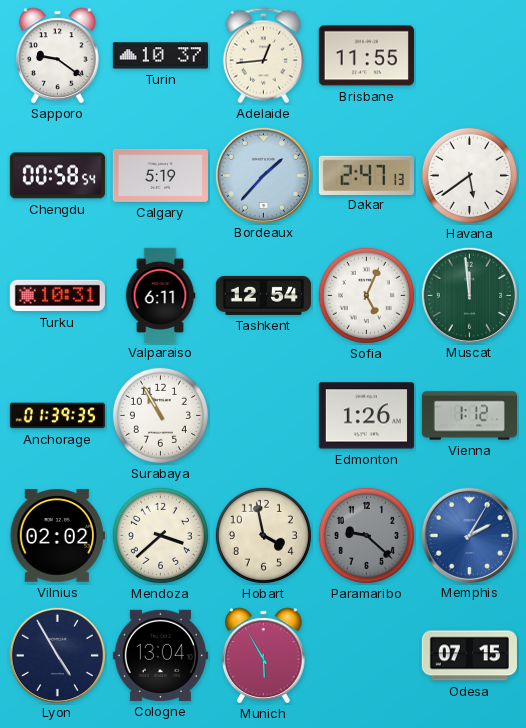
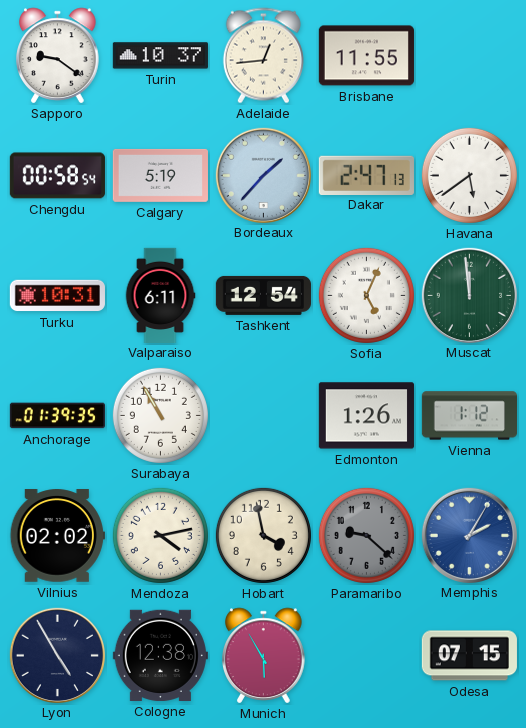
Mendoza: 3:38 -> 4:13
Cologne: 13:04 -> 12:38
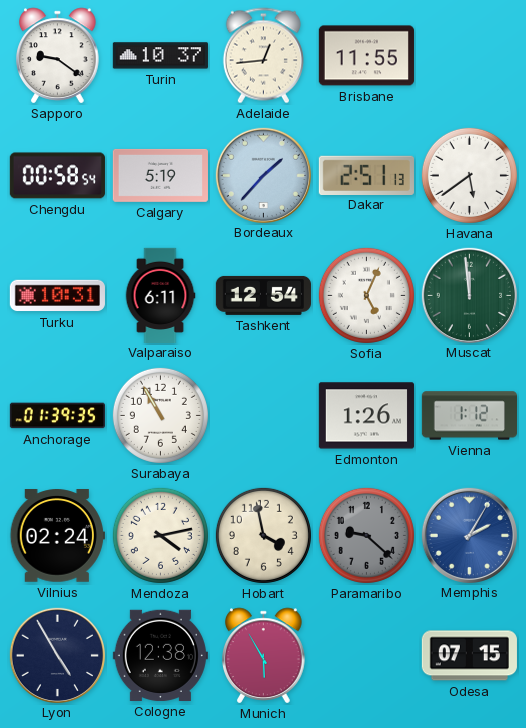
Dakar: 2:47 -> 2:51
Vilnius: 02:02 -> 02:24
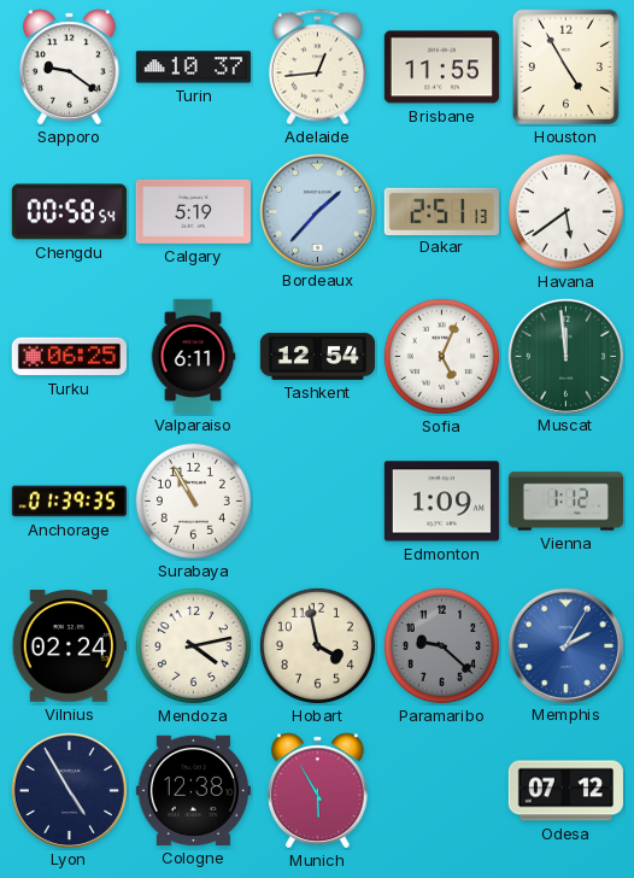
Houston: none -> 4:55
Turku: 10:31 -> 06:25
Edmonton: 1:26 -> 1:09
Odesa: 07:15 -> 07:12
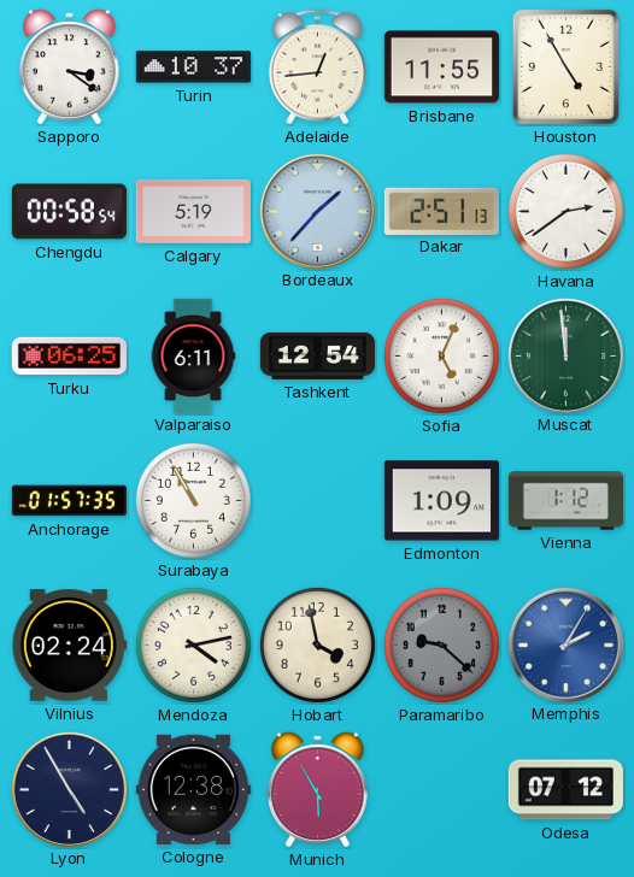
Sapporo: 9:21 -> 3:21
Havana: 5:39 -> 2:39
Anchorage: 01:39 -> 01:57
